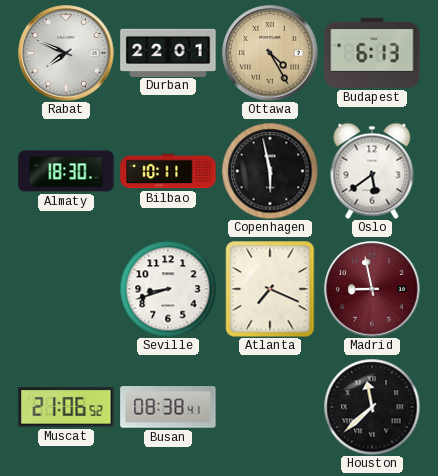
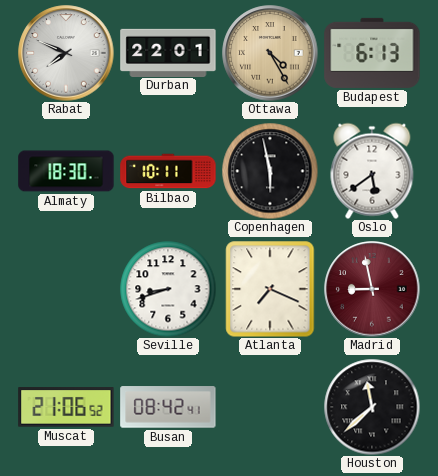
Busan: 08:38 -> 08:42
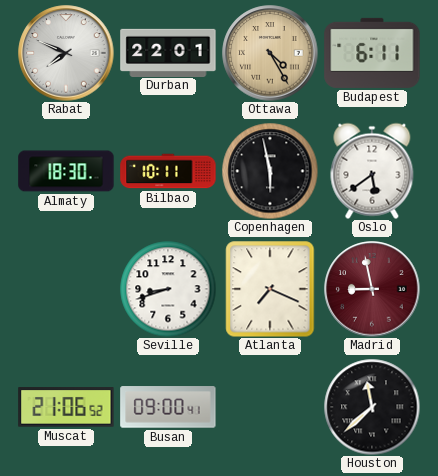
Budapest: 6:13 -> 6:11
Busan: 08:42 -> 09:00
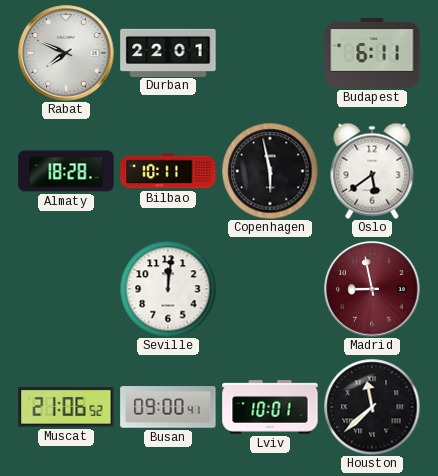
Ottawa: 4:25 -> none
Almaty: 18:30 -> 18:28
Seville: 8:42 -> 12:01
Atlanta: 7:19 -> none
Lviv: none -> 10:01
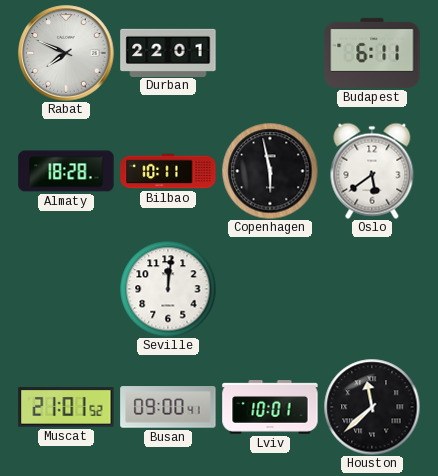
Madrid: 8:58 -> none
Muscat: 21:06 -> 21:01
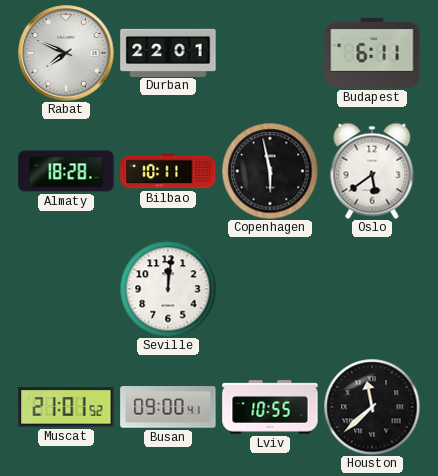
Lviv: 10:01 -> 10:55
